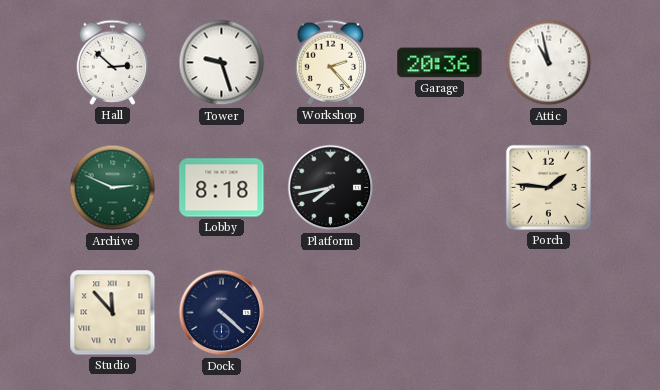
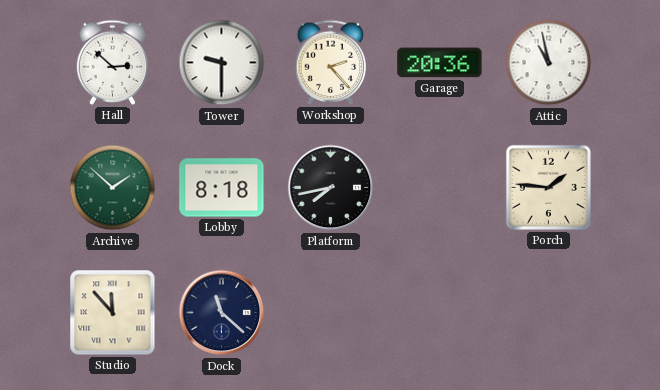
Tower: 9:27 -> 9:30
Archive: 2:49 -> 1:52
Dock: 4:22 -> 11:22
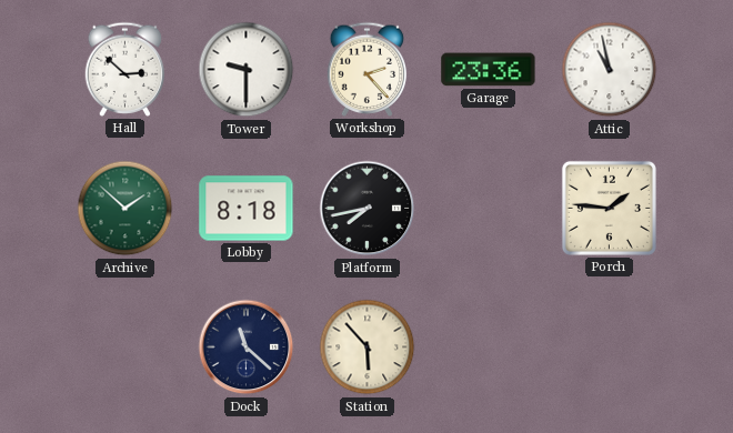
Garage: 20:36 -> 23:36
Studio: 11:53 -> none
Station: none -> 5:53
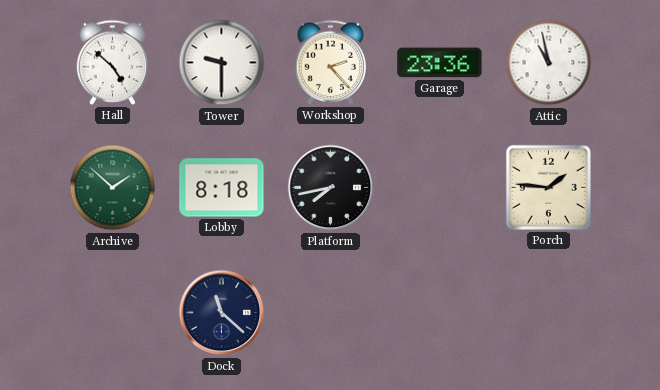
Hall: 2:52 -> 4:52
Station: 5:53 -> none
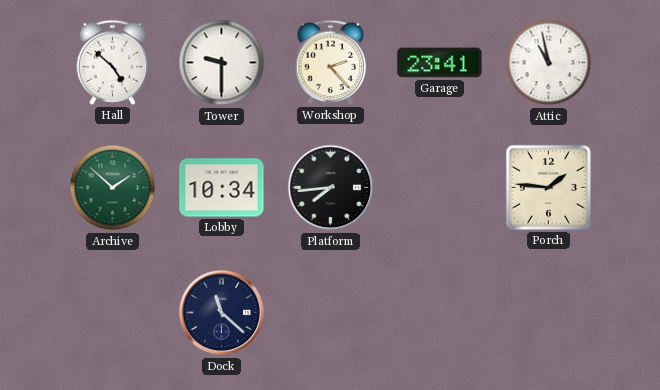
Garage: 23:36 -> 23:41
Lobby: 8:18 -> 10:34
Platform: 7:43 -> 7:44
